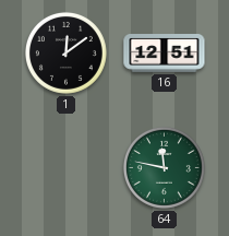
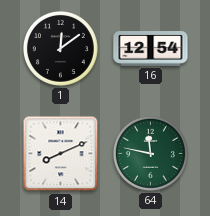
16: 12:51 -> 12:54
14: none -> 8:11
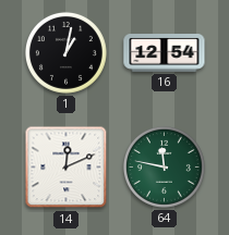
1: 12:09 -> 1:02
14: 8:11 -> 12:11
